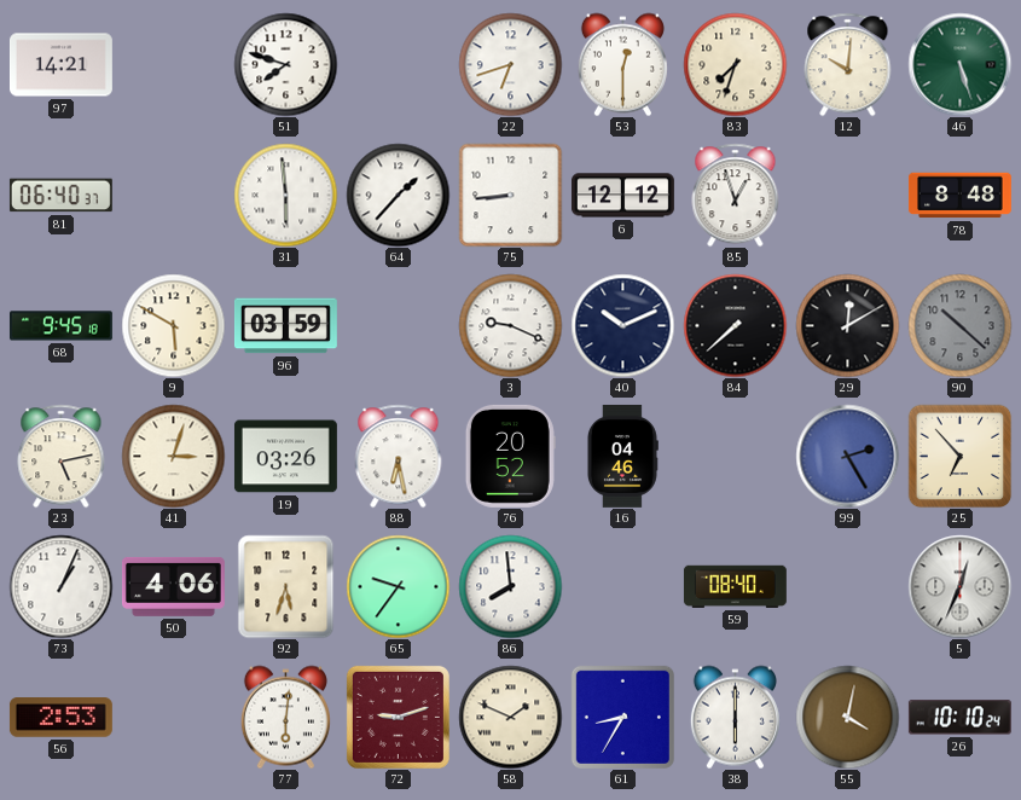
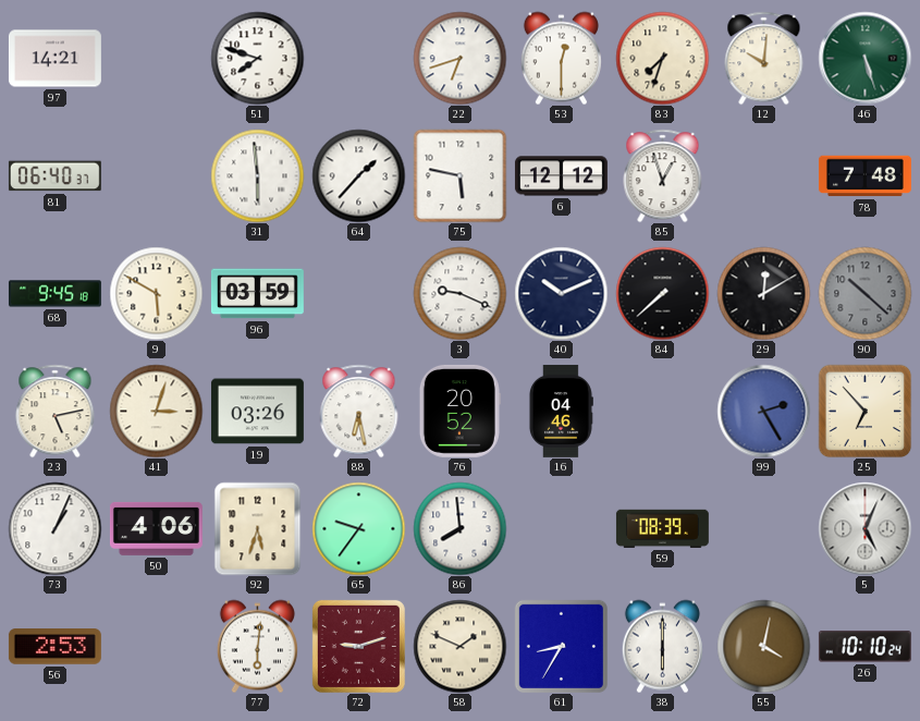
75: 8:44 -> 5:47
78: 8:48 -> 7:48
59: 08:40 -> 08:39
5: 12:34 -> 5:04
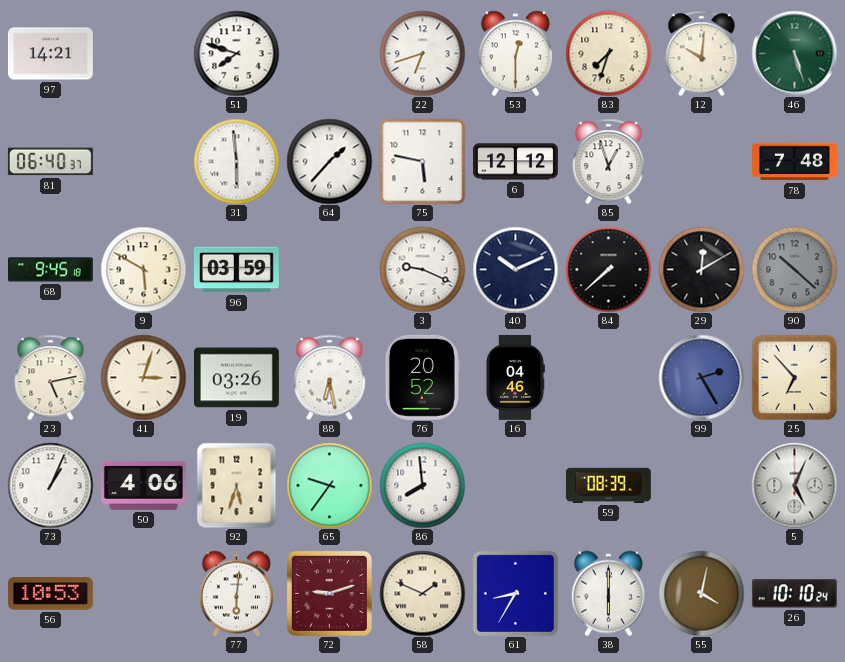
56: 2:53 -> 10:53
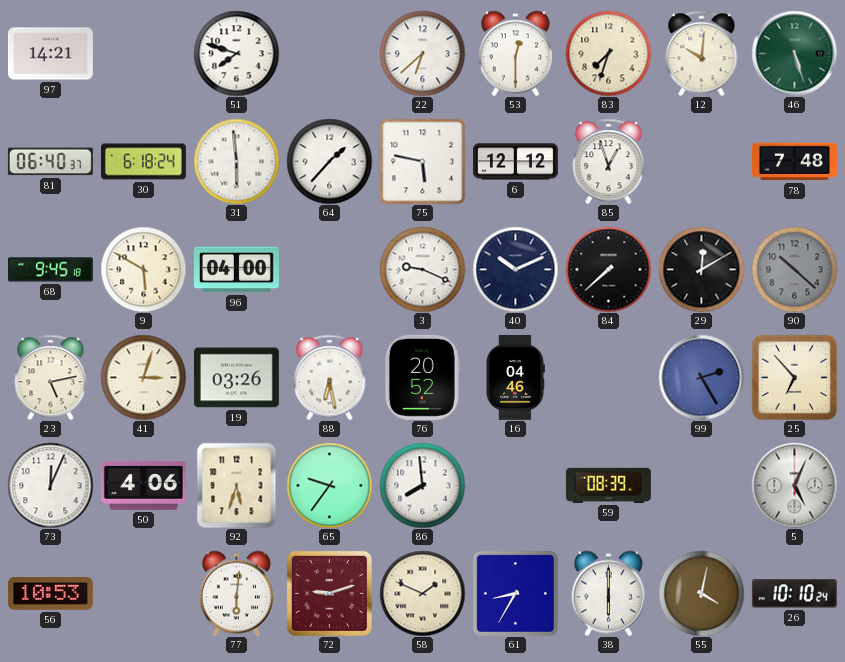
22: 6:42 -> 6:38
30: none -> 6:18
96: 03:59 -> 04:00
73: 1:04 -> 12:04
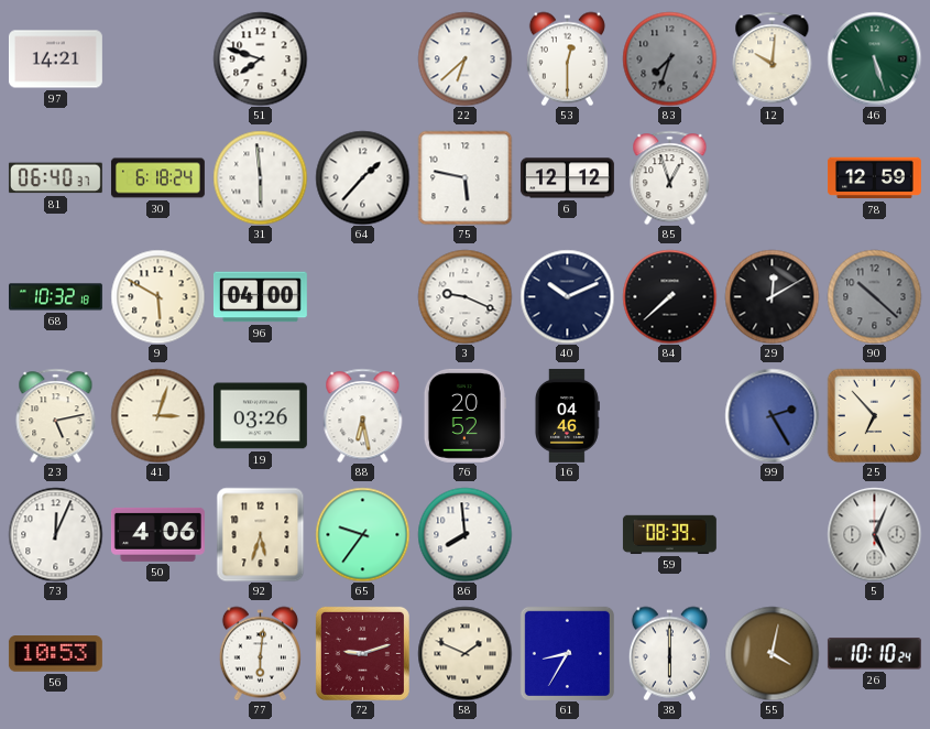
83 dial: cream -> grey
78: 7:48 -> 12:59
68: 9:45 -> 10:32
